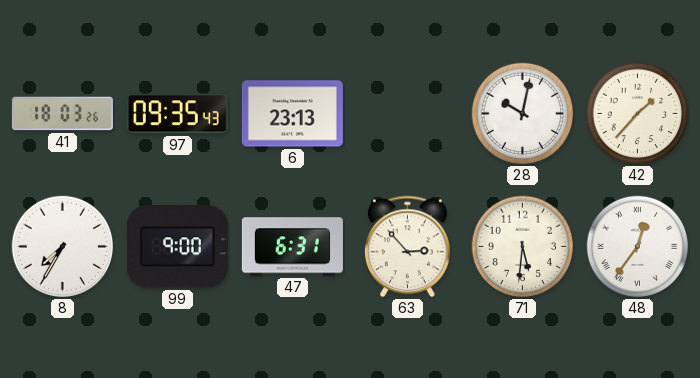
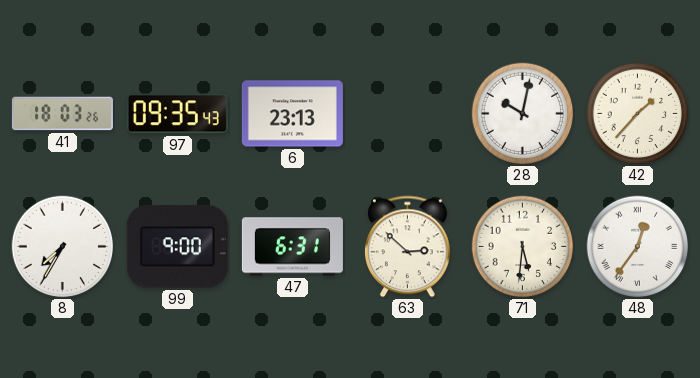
63: 2:53 -> 2:52
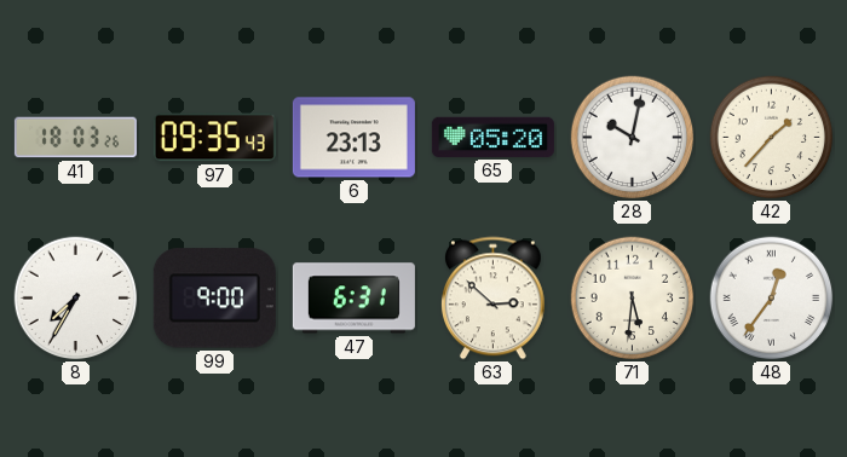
65: none -> 05:20
